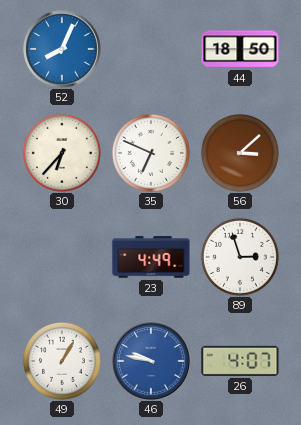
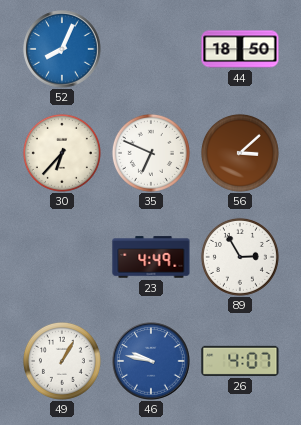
89: 2:57 -> 2:55
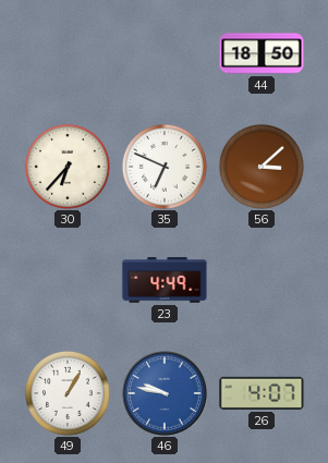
52: 8:04 -> none
89: 2:55 -> none
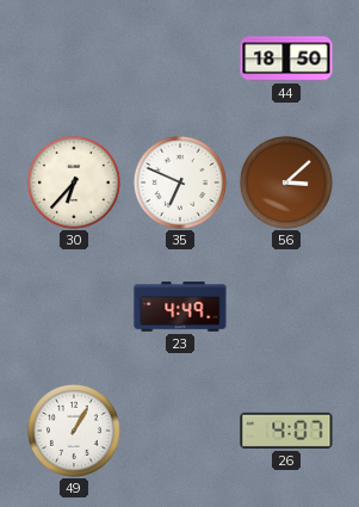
46: 9:47 -> none
